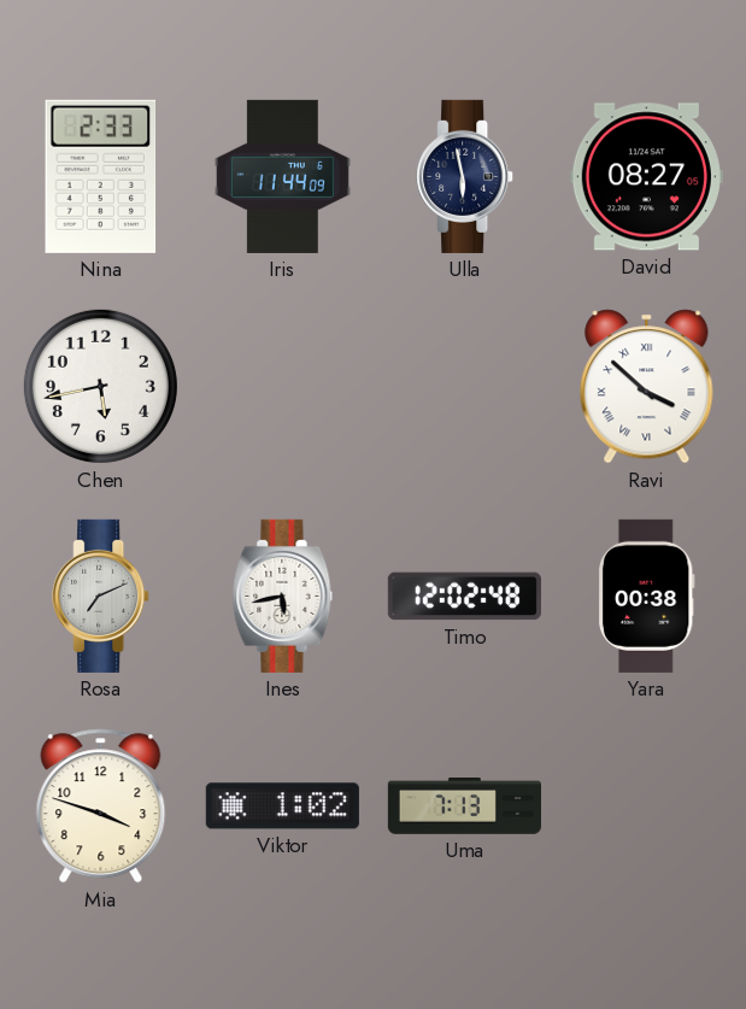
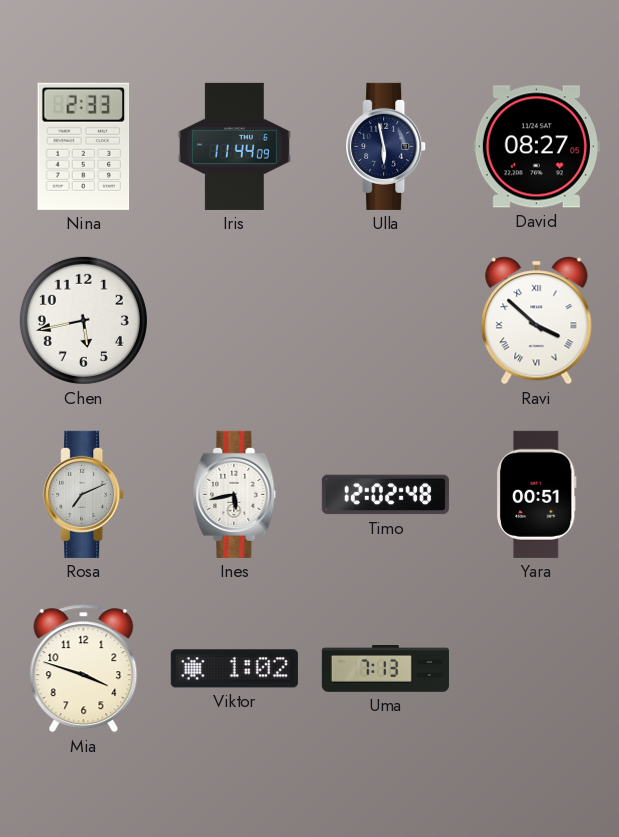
Yara: 00:38 -> 00:51
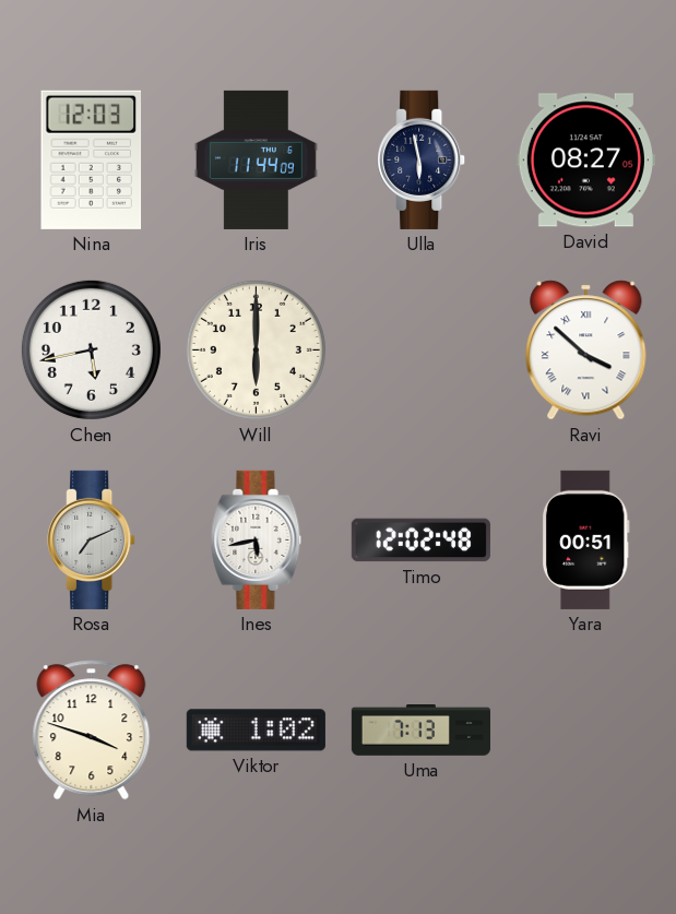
Nina: 2:33 -> 12:03
Will: none -> 6:00
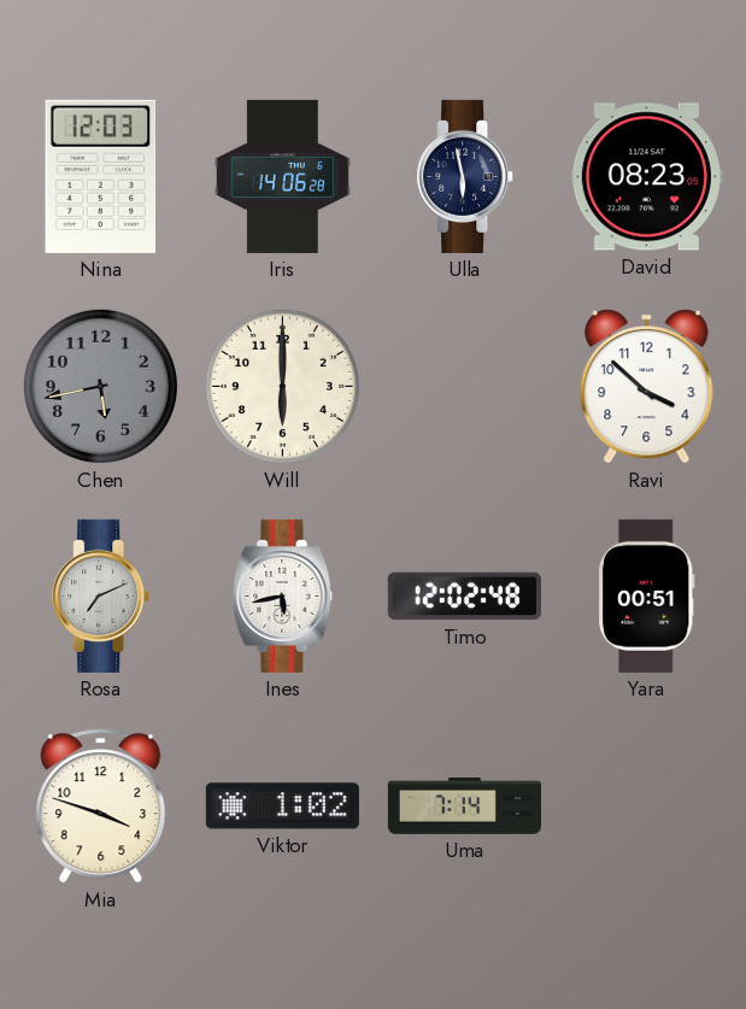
Iris: 11:44 -> 14:06
David: 08:27 -> 08:23
Chen dial: white -> grey
Ravi numerals: Roman -> Arabic
Uma: 7:13 -> 7:14
